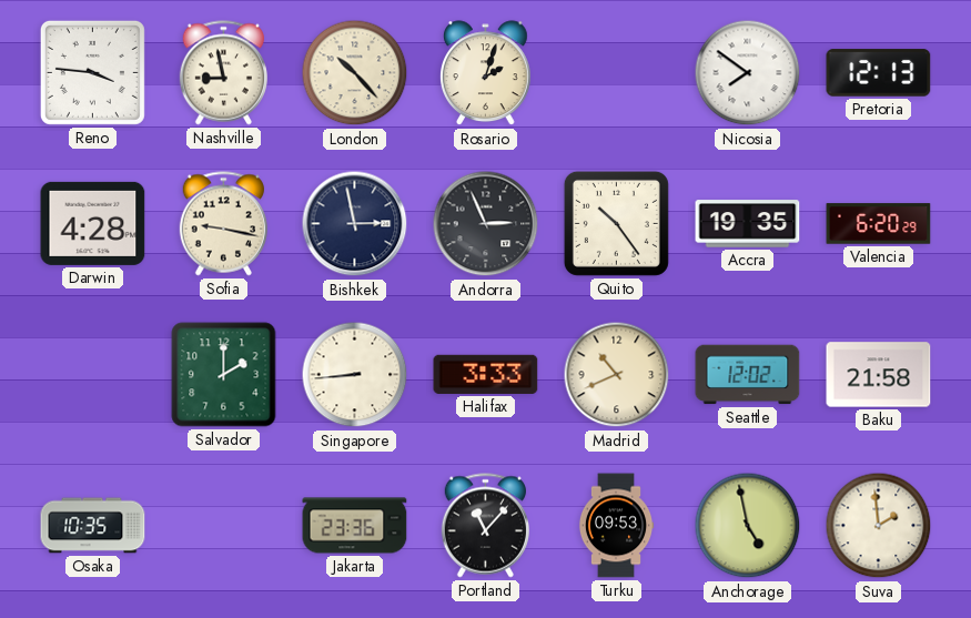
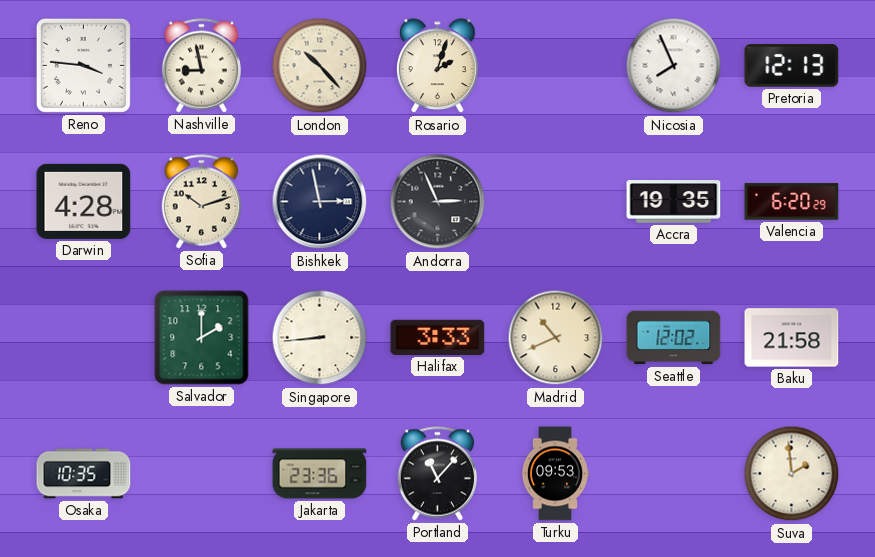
Nicosia: 7:51 -> 7:56
Sofia: 9:17 -> 10:12
Quito: 10:24 -> none
Anchorage: 4:58 -> none
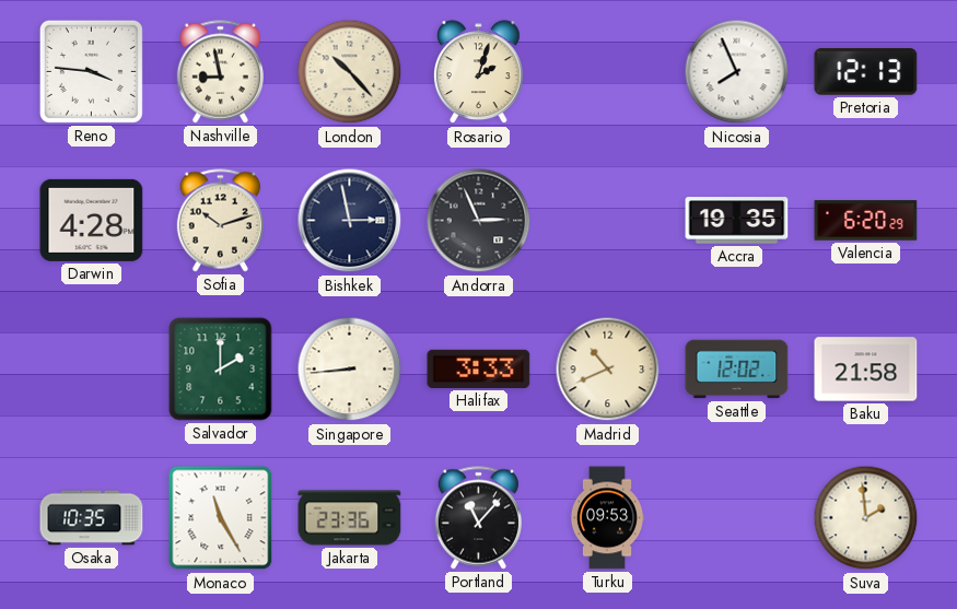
Monaco: none -> 11:25
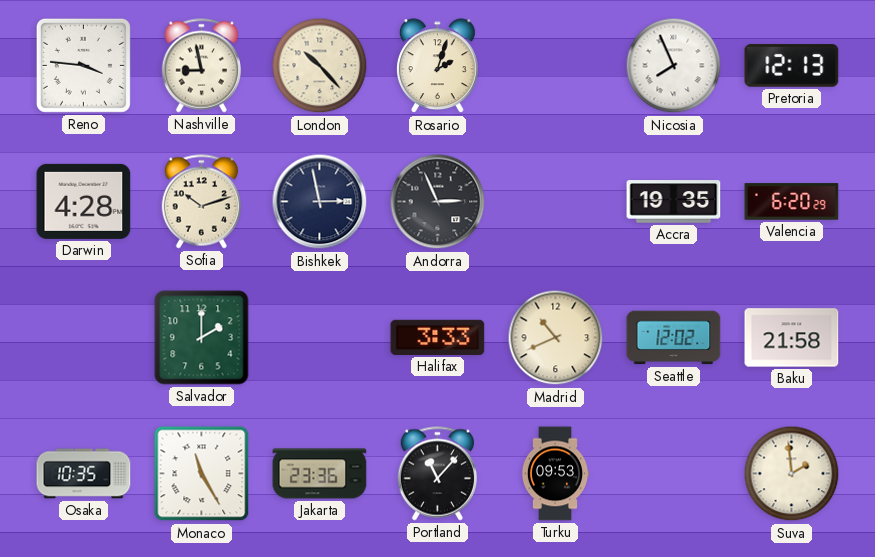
Singapore: 8:44 -> none
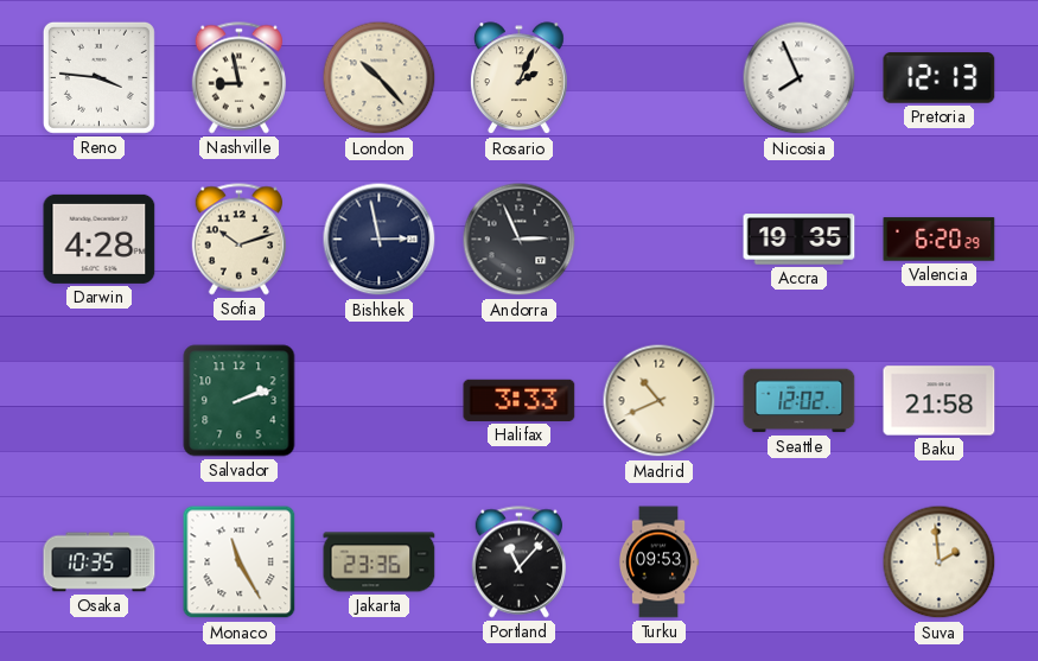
Rosario: 2:03 -> 2:04
Salvador: 2:00 -> 2:12
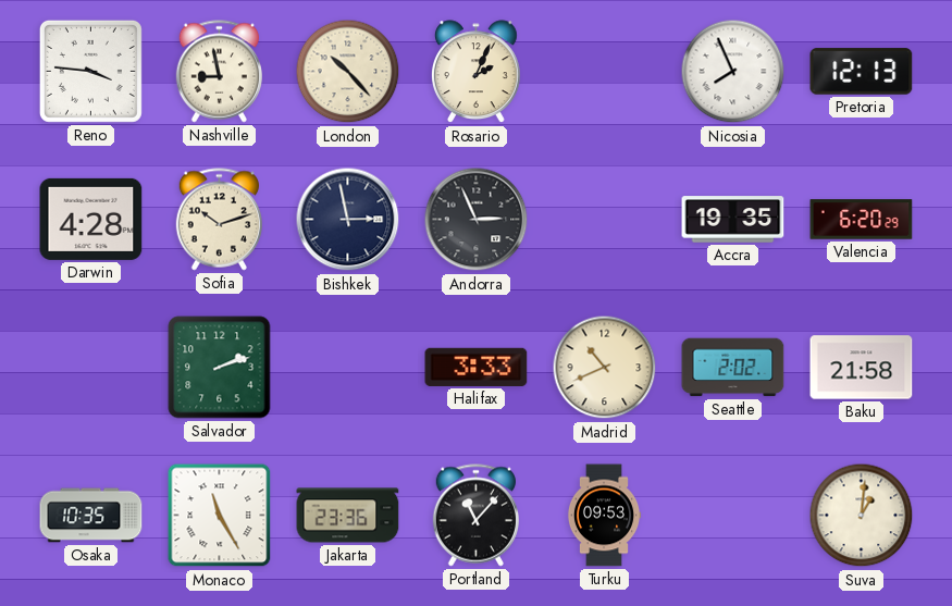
Seattle: 12:02 -> 2:02
Suva: 1:59 -> 1:01
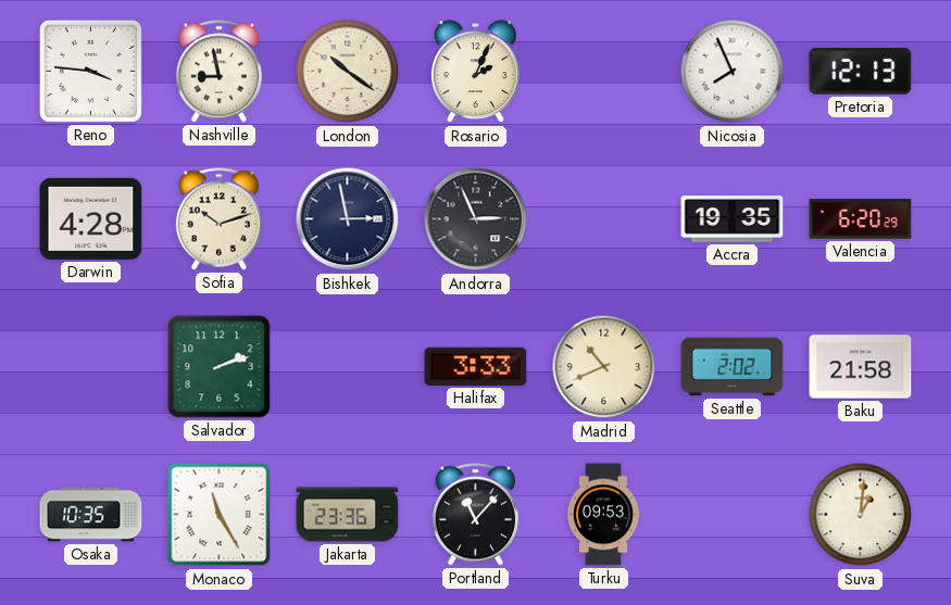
London: 10:23 -> 10:21
